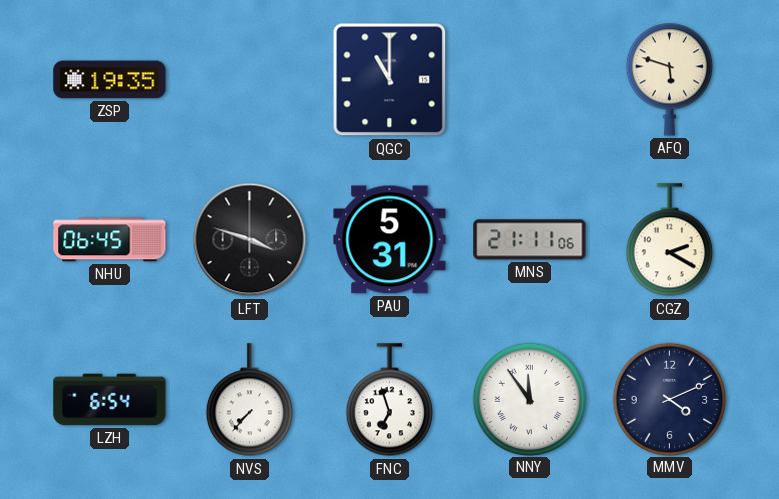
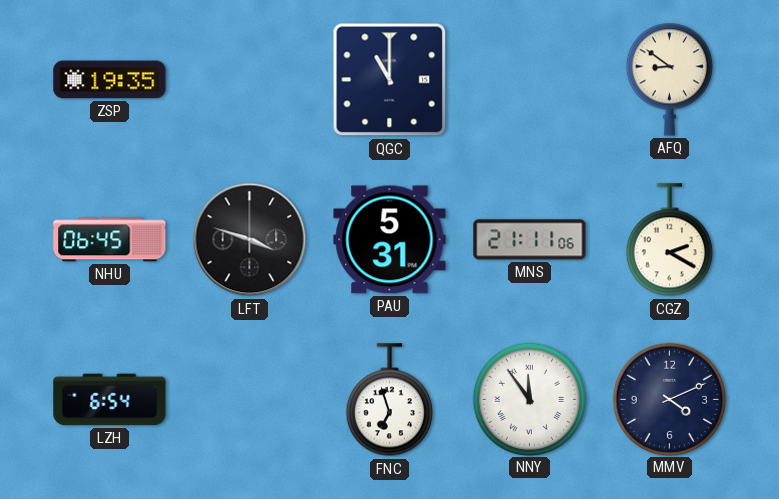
AFQ: 5:48 -> 8:51
NVS: 7:37 -> none
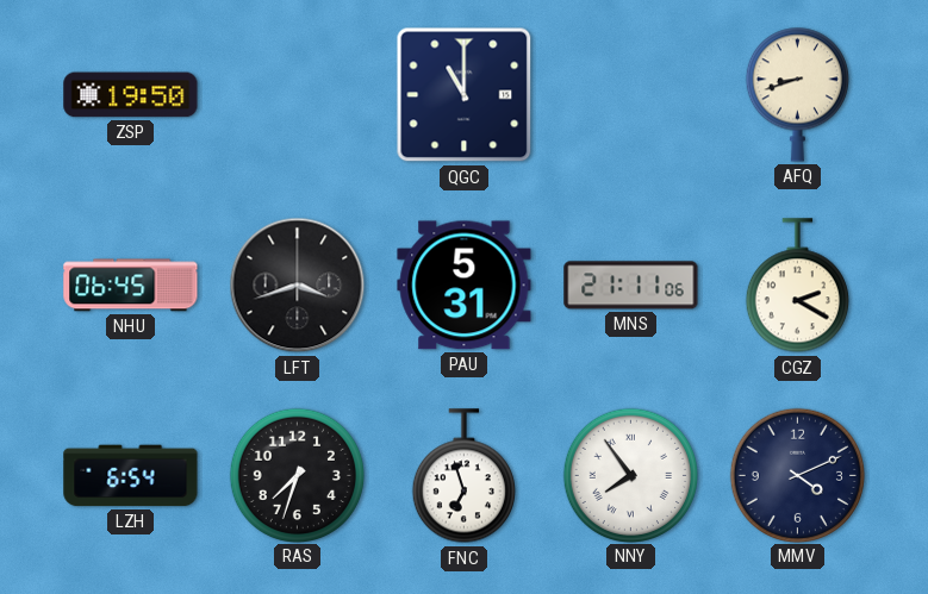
ZSP: 19:35 -> 19:50
AFQ: 8:51 -> 8:42
LFT: 3:48 -> 3:42
RAS: none -> 7:33
NNY: 11:54 -> 7:54
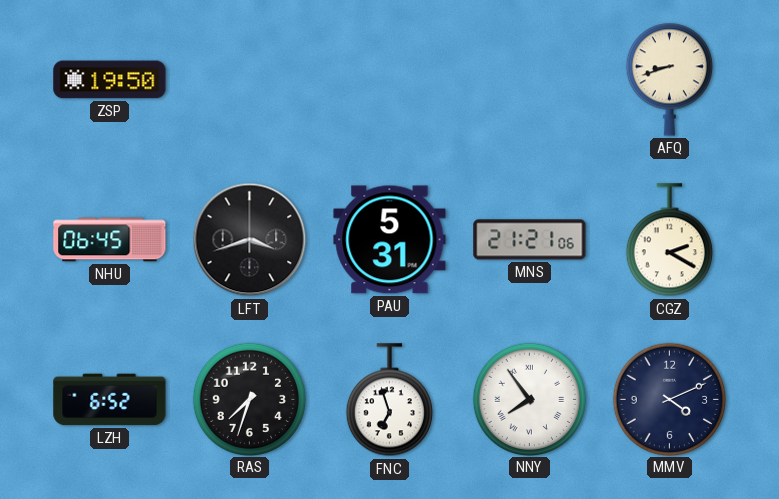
QGC: 11:00 -> none
MNS: 21:11 -> 21:21
LZH: 6:54 -> 6:52
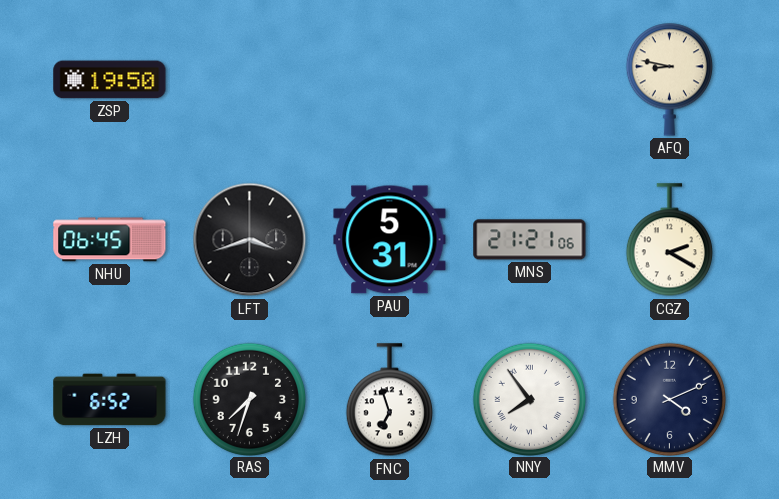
AFQ: 8:42 -> 8:47
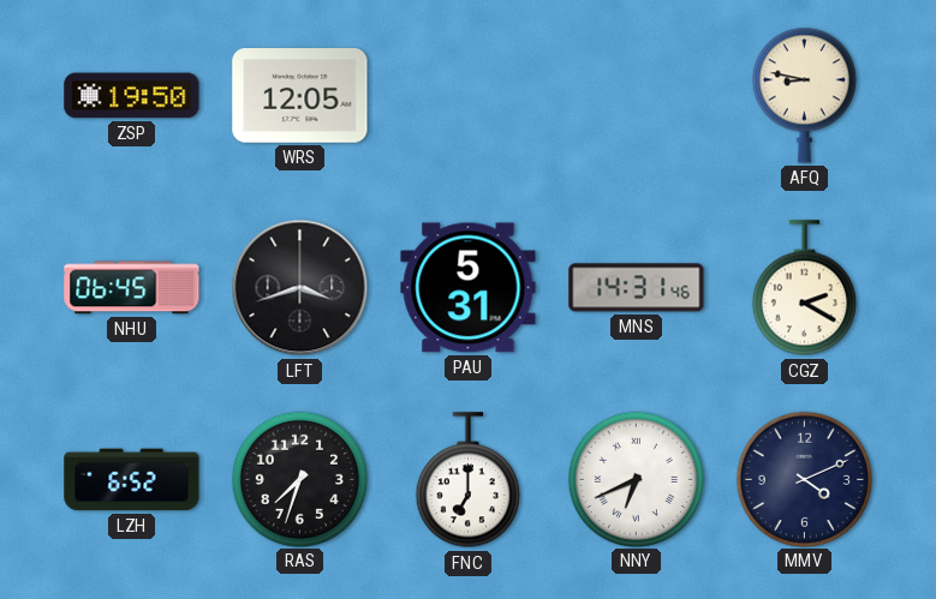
WRS: none -> 12:05
MNS: 21:21 -> 14:31
FNC: 6:57 -> 7:00
NNY: 7:54 -> 6:41
